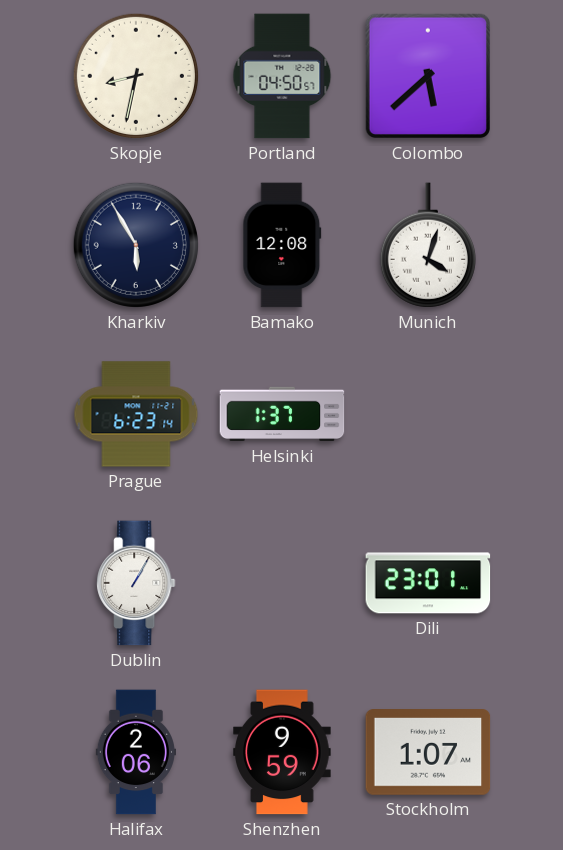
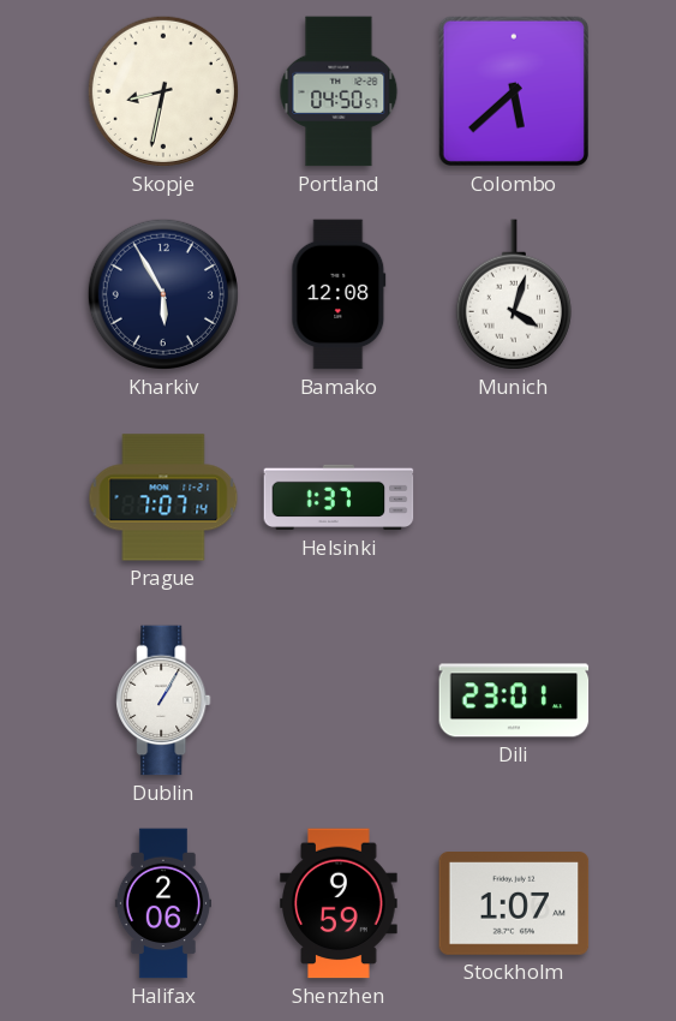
Prague: 6:23 -> 7:07
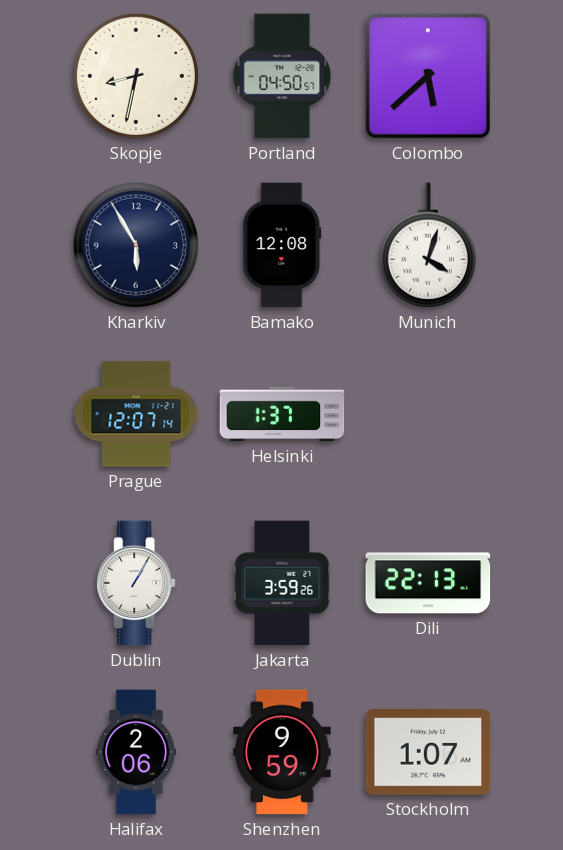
Prague: 7:07 -> 12:07
Jakarta: none -> 3:59
Dili: 23:01 -> 22:13
